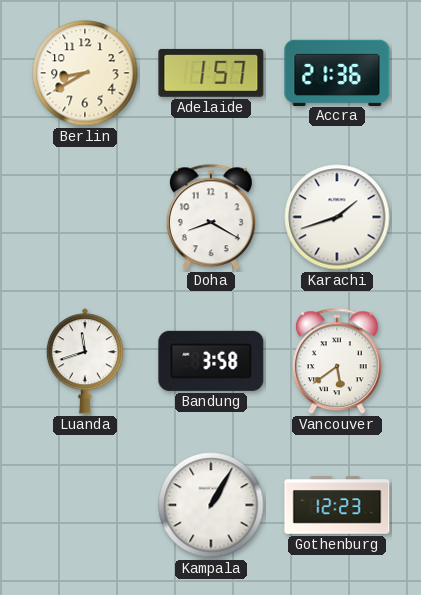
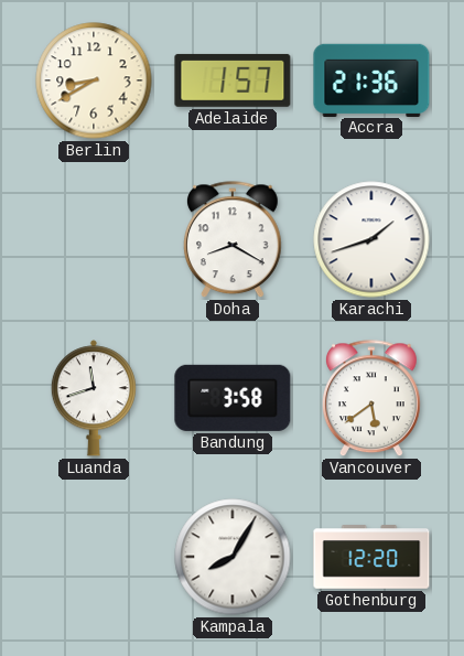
Kampala: 1:05 -> 8:05
Gothenburg: 12:23 -> 12:20
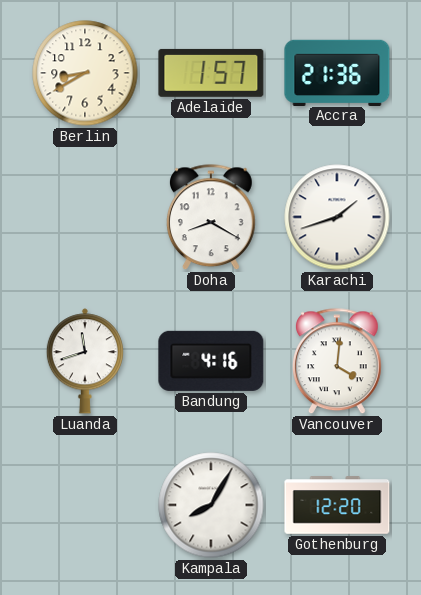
Bandung: 3:58 -> 4:16
Vancouver: 5:39 -> 4:01
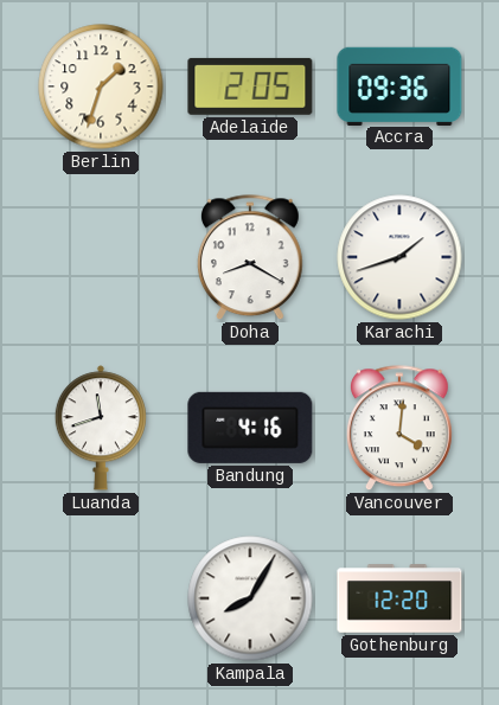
Berlin: 8:40 -> 1:33
Adelaide: 1:57 -> 2:05
Accra: 21:36 -> 09:36
